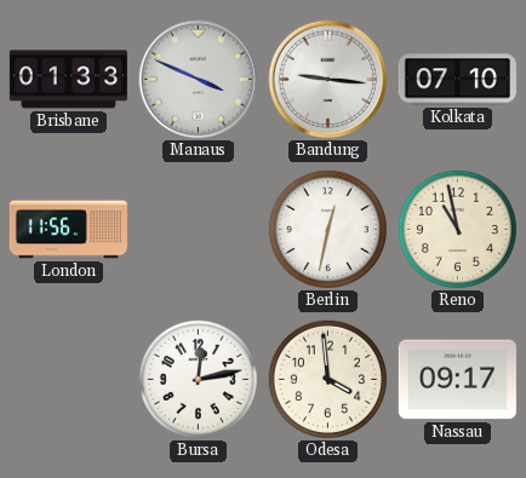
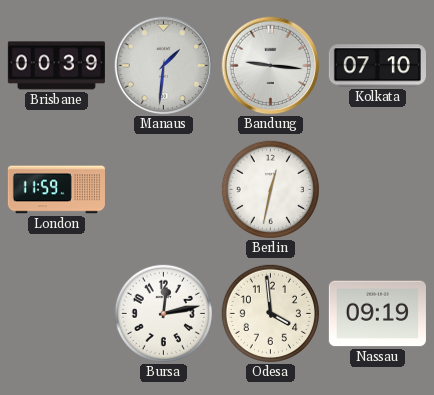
Brisbane: 01:33 -> 00:39
Manaus: 3:49 -> 1:31
London: 11:56 -> 11:59
Reno: 10:58 -> none
Nassau: 09:17 -> 09:19
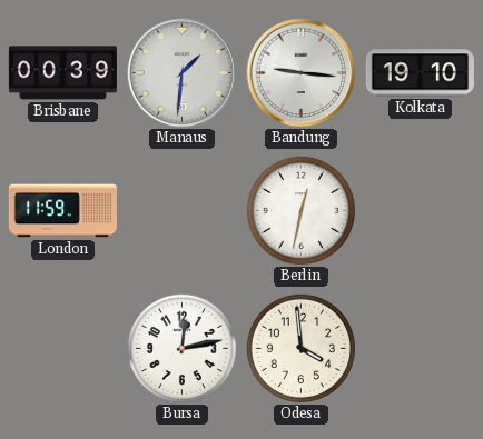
Kolkata: 07:10 -> 19:10
Nassau: 09:19 -> none
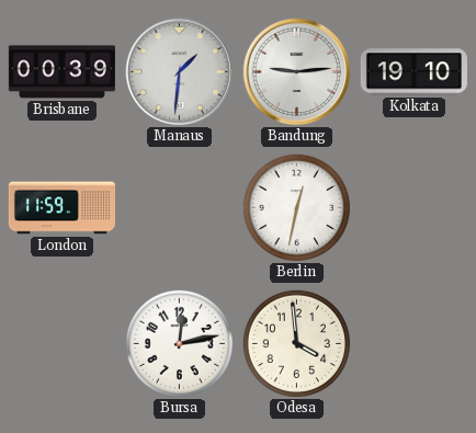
Bandung: 9:16 -> 9:14
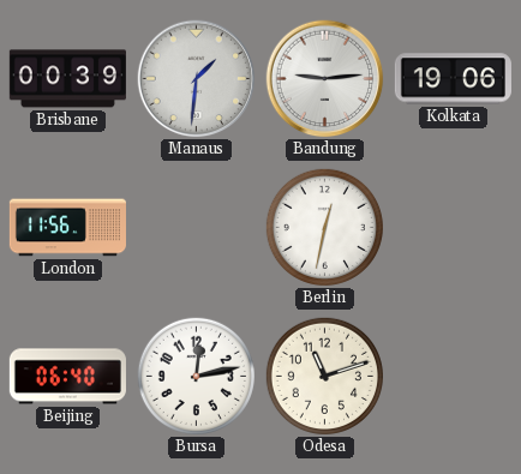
Kolkata: 19:10 -> 19:06
London: 11:59 -> 11:56
Beijing: none -> 06:40
Odesa: 3:59 -> 11:12
